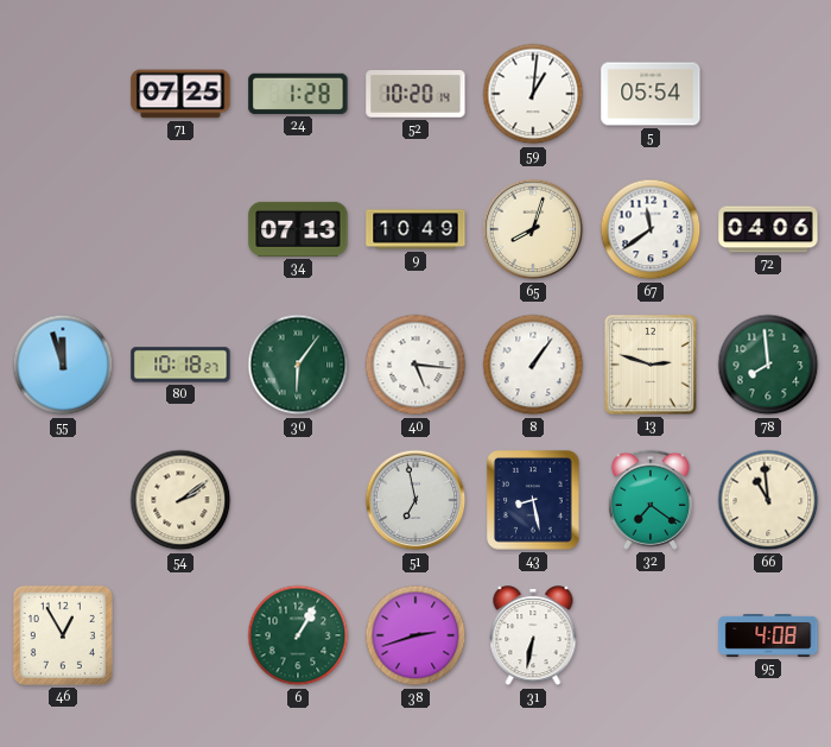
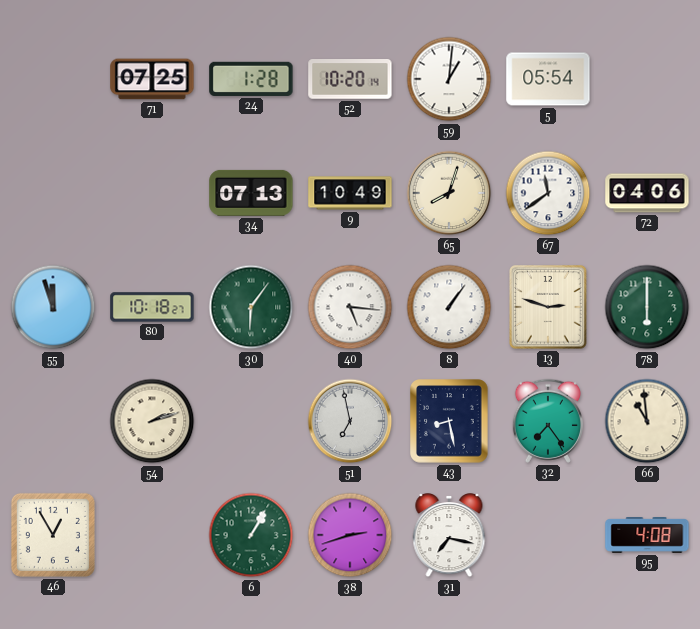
78: 7:59 -> 6:00
54: 2:09 -> 2:12
32: 7:21 -> 7:24
31: 6:32 -> 7:17
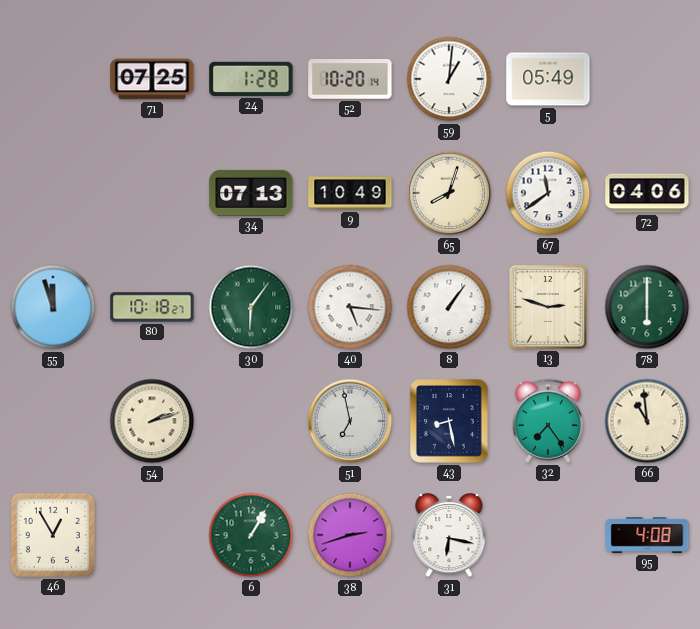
5: 05:54 -> 05:49
31: 7:17 -> 6:17
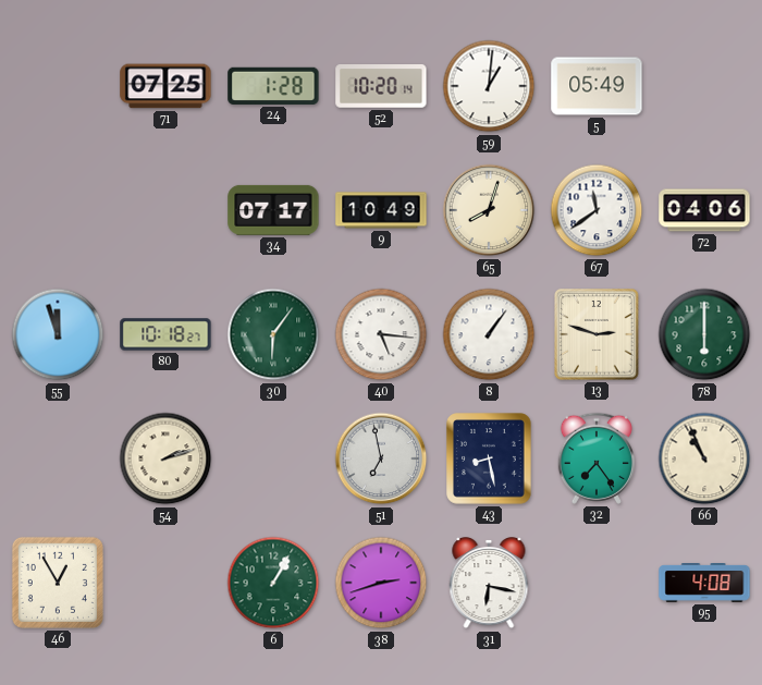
34: 07:13 -> 07:17
66: 10:59 -> 10:56
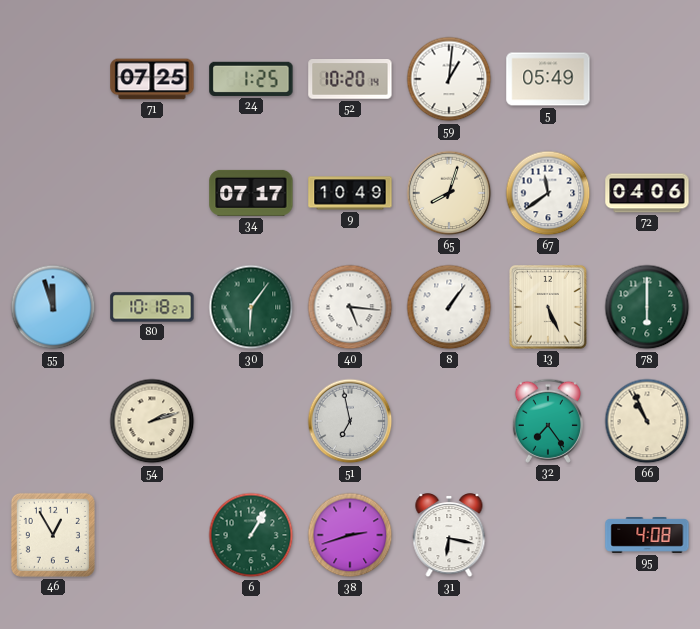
24: 1:28 -> 1:25
13: 2:48 -> 5:26
43: 8:28 -> none
